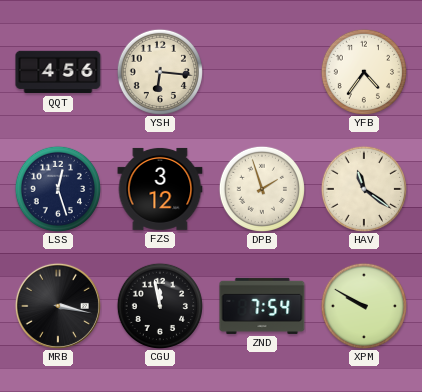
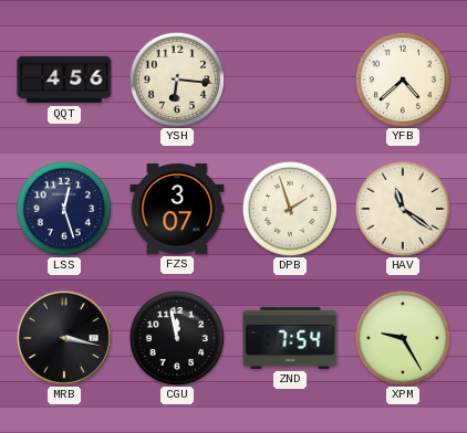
YFB: 4:36 -> 4:38
FZS: 3:12 -> 3:07
XPM: 9:50 -> 9:25
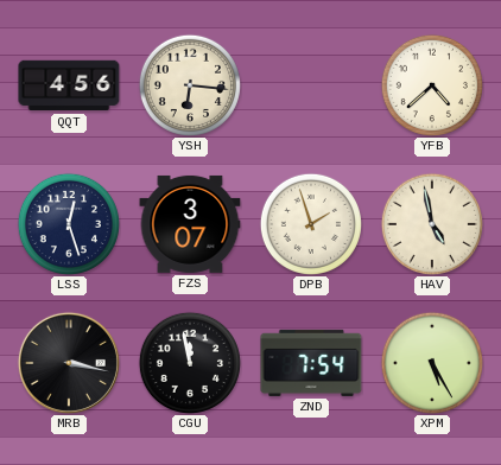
HAV: 11:21 -> 4:58
XPM: 9:25 -> 5:25
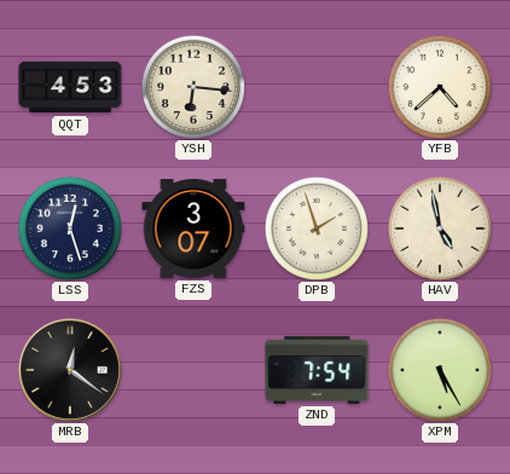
QQT: 4:56 -> 4:53
MRB: 3:17 -> 12:21
CGU: 11:58 -> none
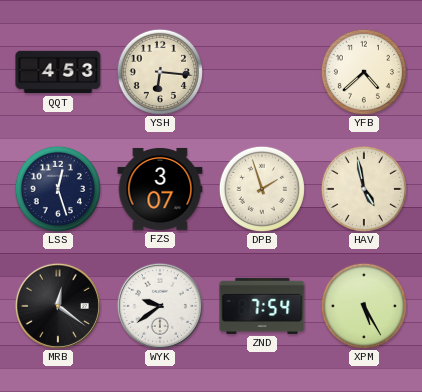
WYK: none -> 9:39
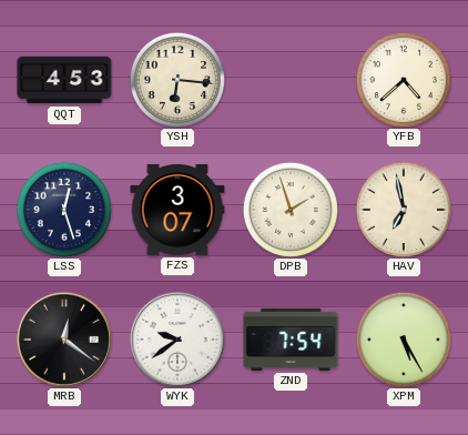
HAV: 4:58 -> 6:58
